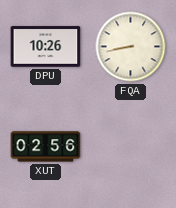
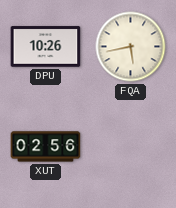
FQA: 8:43 -> 5:43
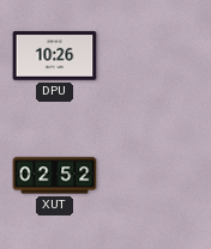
FQA: 5:43 -> none
XUT: 02:56 -> 02:52
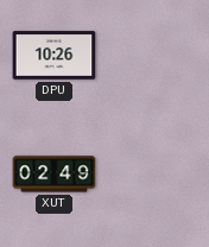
XUT: 02:52 -> 02:49
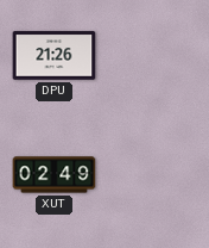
DPU: 10:26 -> 21:26
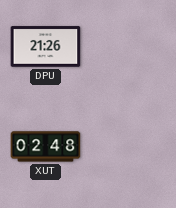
XUT: 02:49 -> 02:48
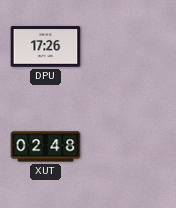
DPU: 21:26 -> 17:26
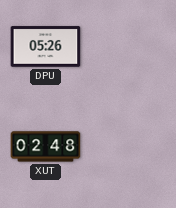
DPU: 17:26 -> 05:26
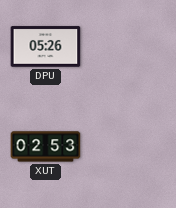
XUT: 02:48 -> 02:53
